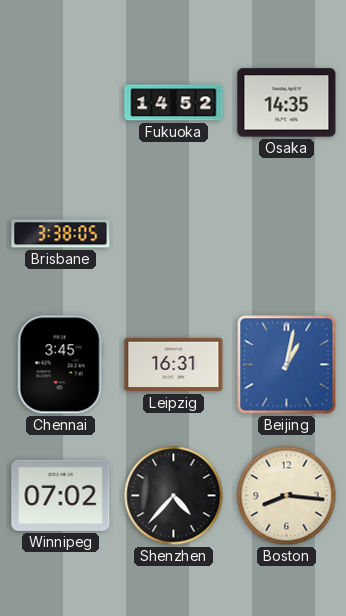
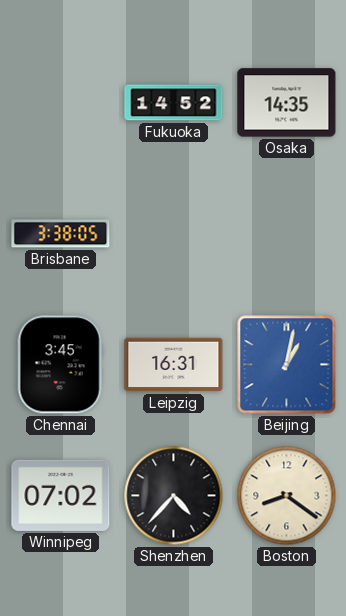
Boston: 8:16 -> 8:21
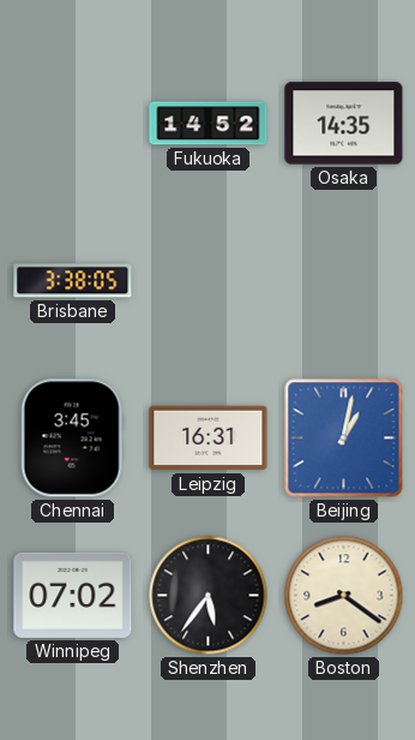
Shenzhen: 4:37 -> 5:36
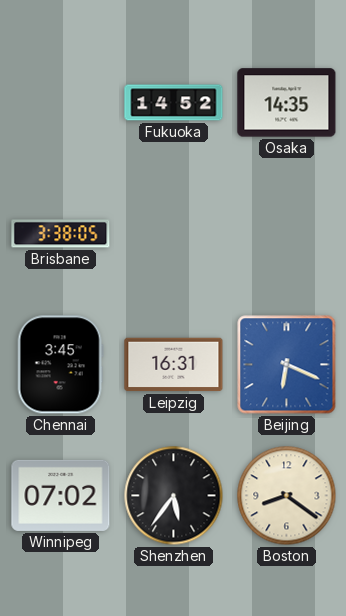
Beijing: 1:02 -> 6:19
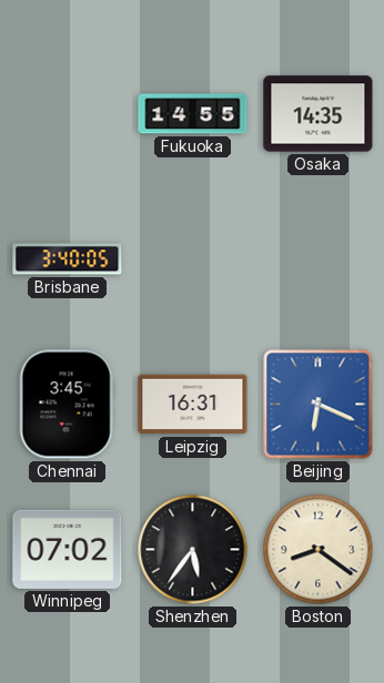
Fukuoka: 14:52 -> 14:55
Brisbane: 3:38 -> 3:40
